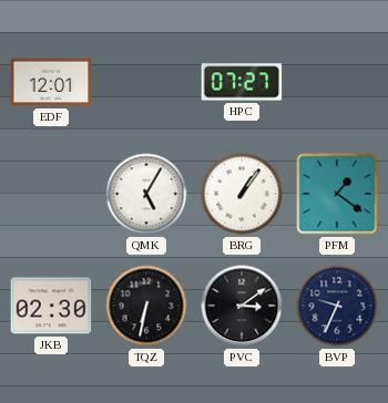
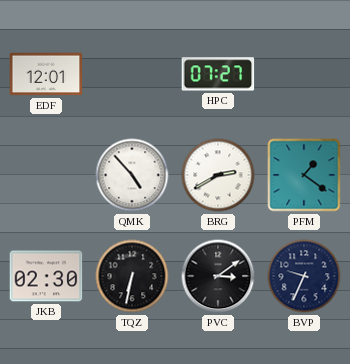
QMK: 5:05 -> 4:53
BRG: 1:06 -> 2:40
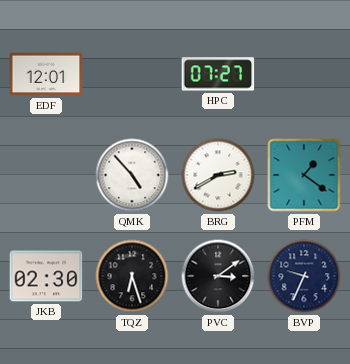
TQZ: 6:32 -> 6:27
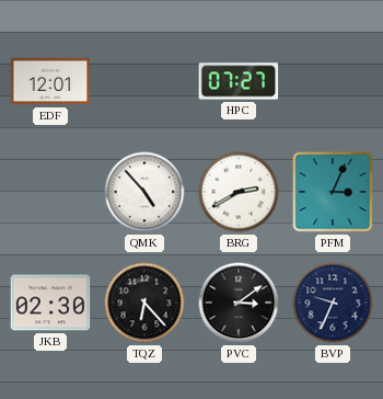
PFM: 1:21 -> 3:04
TQZ: 6:27 -> 6:23
